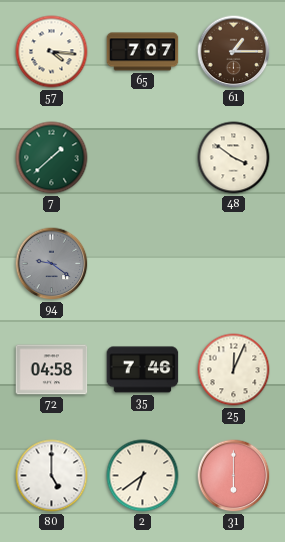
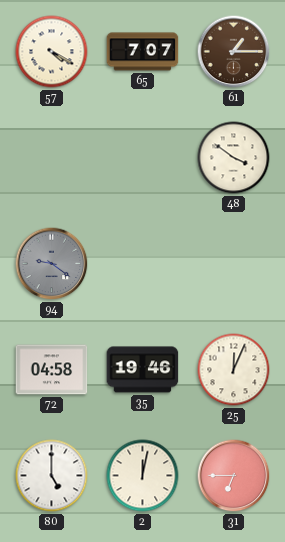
57: 4:16 -> 4:20
7: 1:38 -> none
35: 7:46 -> 19:46
2: 6:39 -> 12:02
31: 6:00 -> 6:45
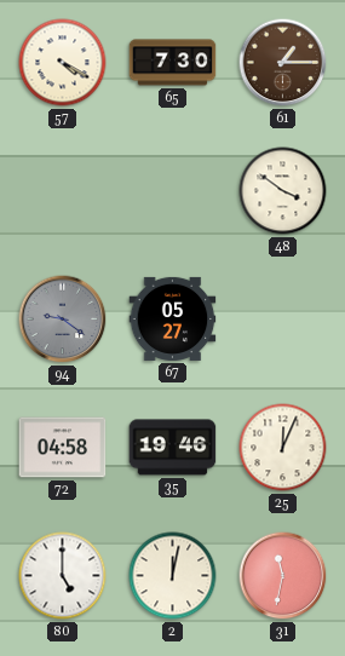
65: 7:07 -> 7:30
67: none -> 05:27
31: 6:45 -> 11:32
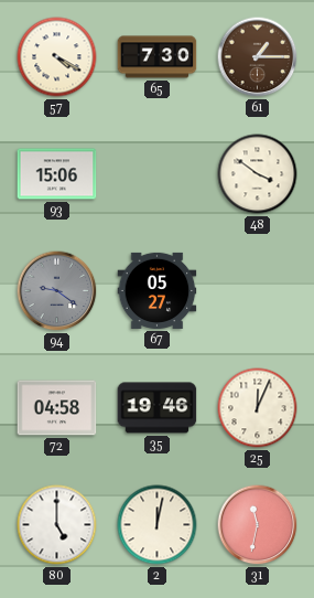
93: none -> 15:06
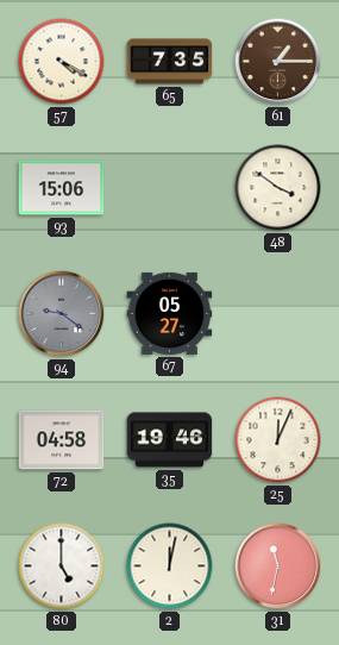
65: 7:30 -> 7:35
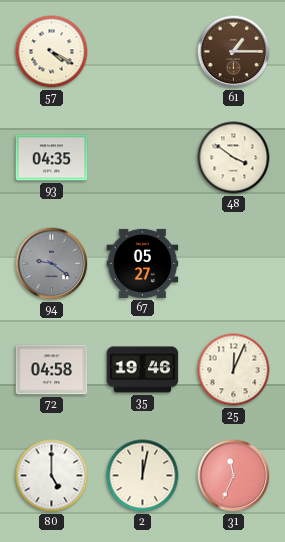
65: 7:35 -> none
93: 15:06 -> 04:35
31: 11:32 -> 11:34
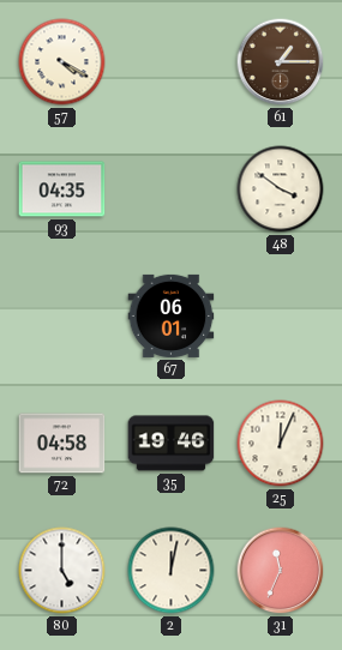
94: 9:21 -> none
67: 05:27 -> 06:01
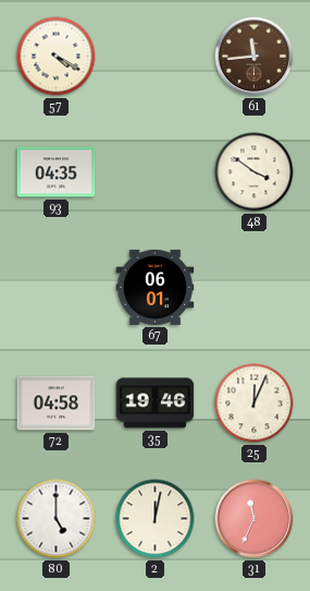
61: 1:15 -> 11:44
